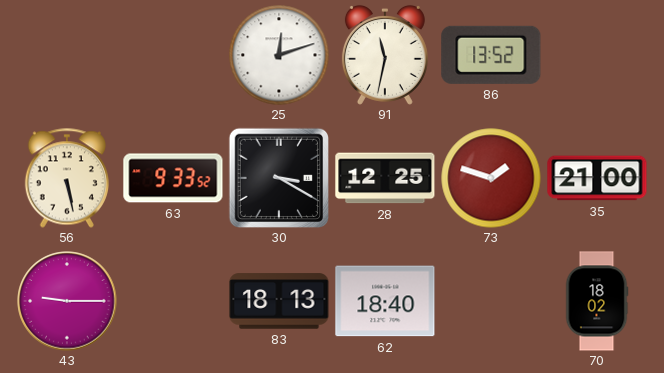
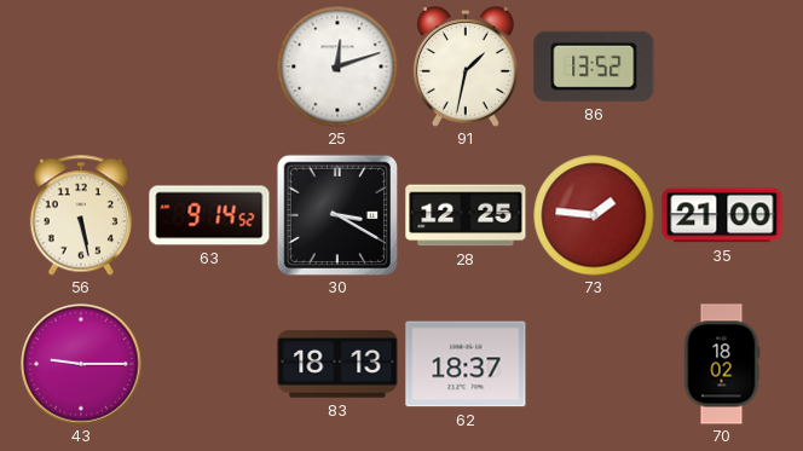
91: 11:32 -> 1:32
63: 9:33 -> 9:14
73: 1:48 -> 1:46
62: 18:40 -> 18:37
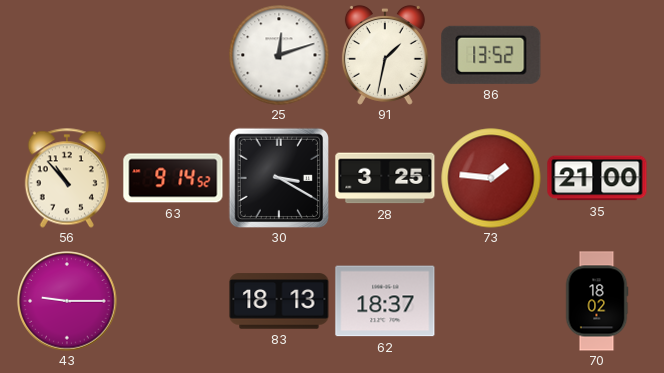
56: 5:28 -> 10:53
28: 12:25 -> 3:25
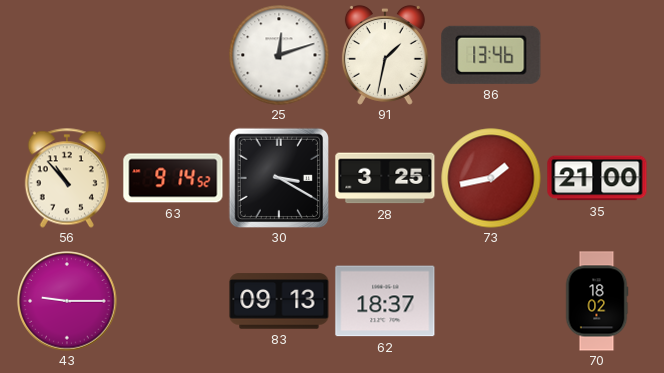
86: 13:52 -> 13:46
73: 1:46 -> 1:43
83: 18:13 -> 09:13
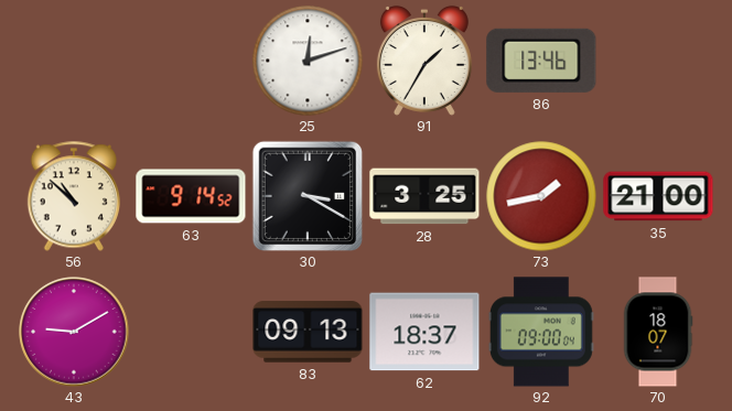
91: 1:32 -> 1:35
56: 10:53 -> 10:52
43: 9:15 -> 9:10
92: none -> 09:00
70: 18:02 -> 18:07
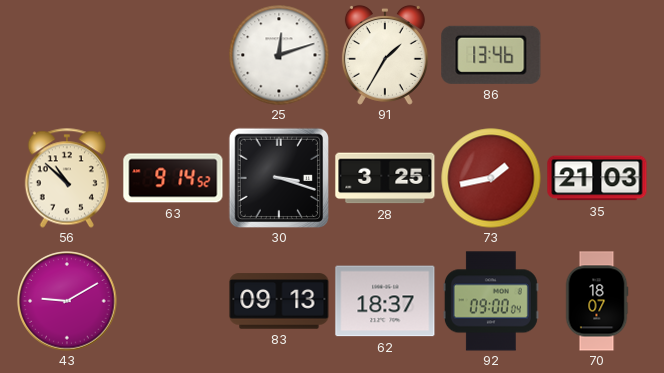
30: 3:20 -> 3:18
35: 21:00 -> 21:03
